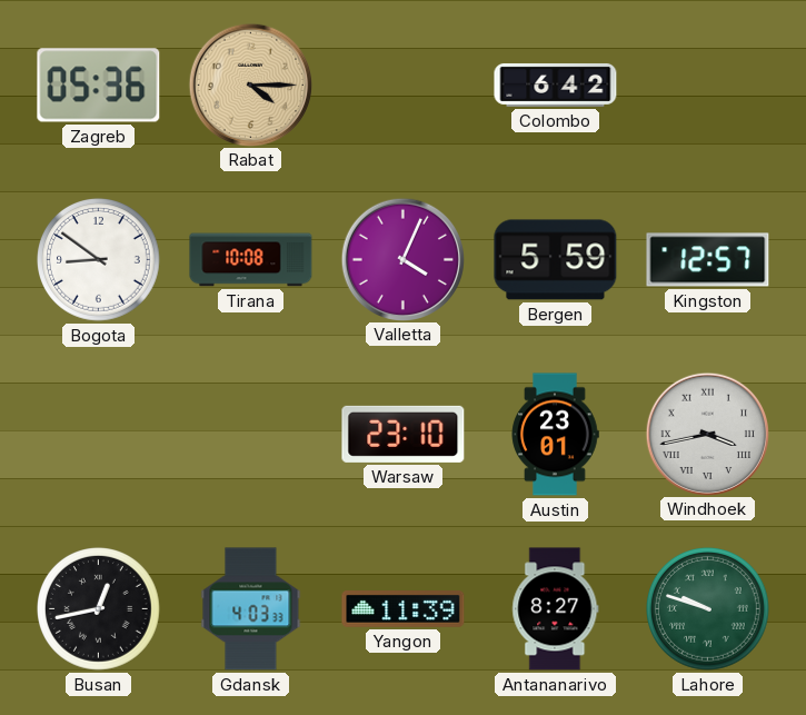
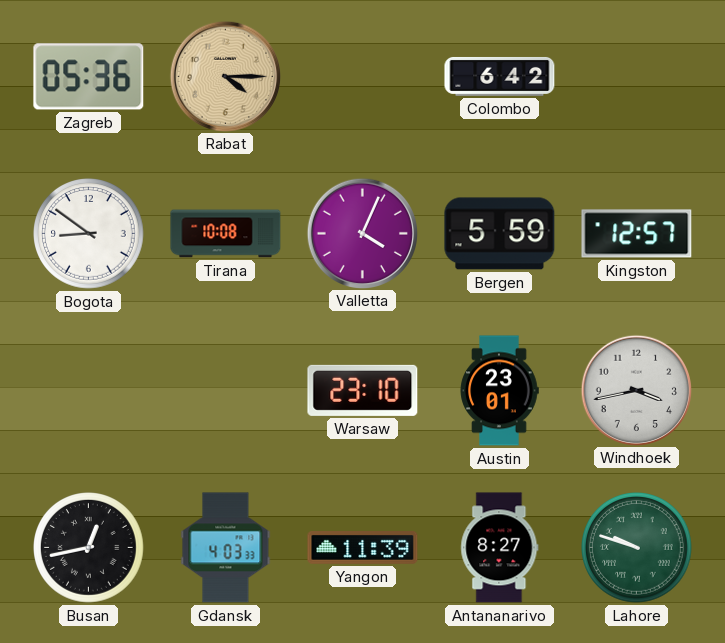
Windhoek numerals: Roman -> Arabic
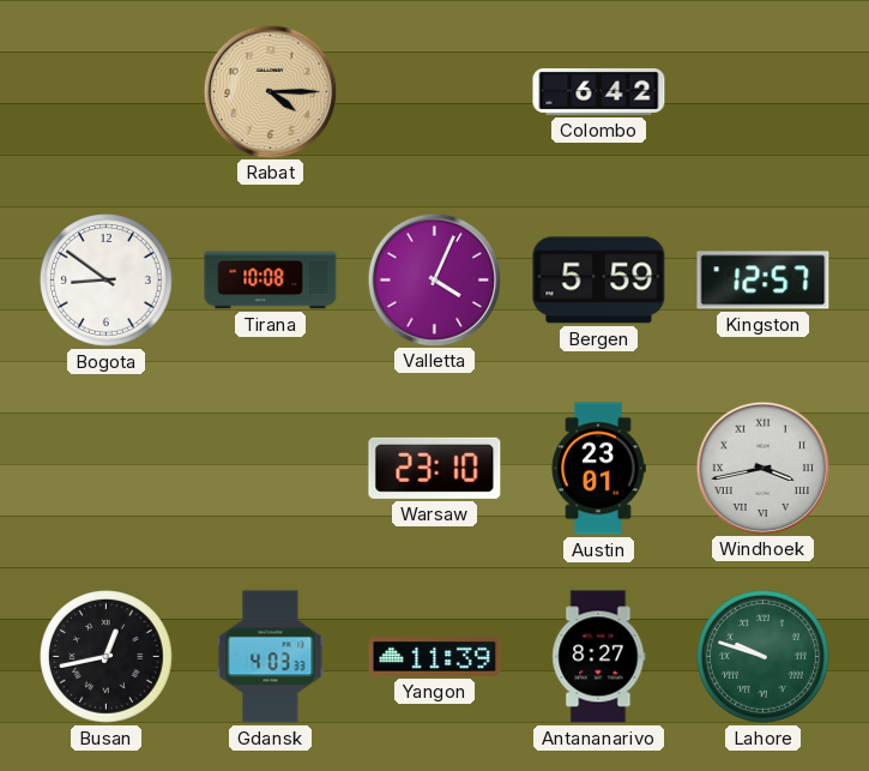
Zagreb: 05:36 -> none
Windhoek numerals: Arabic -> Roman
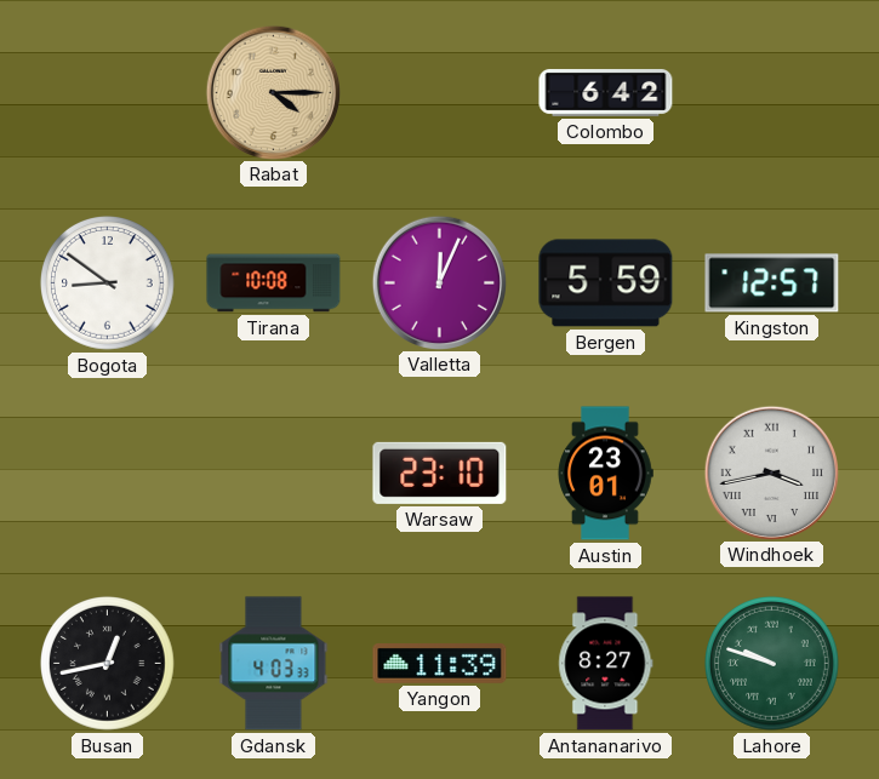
Valletta: 4:04 -> 12:04
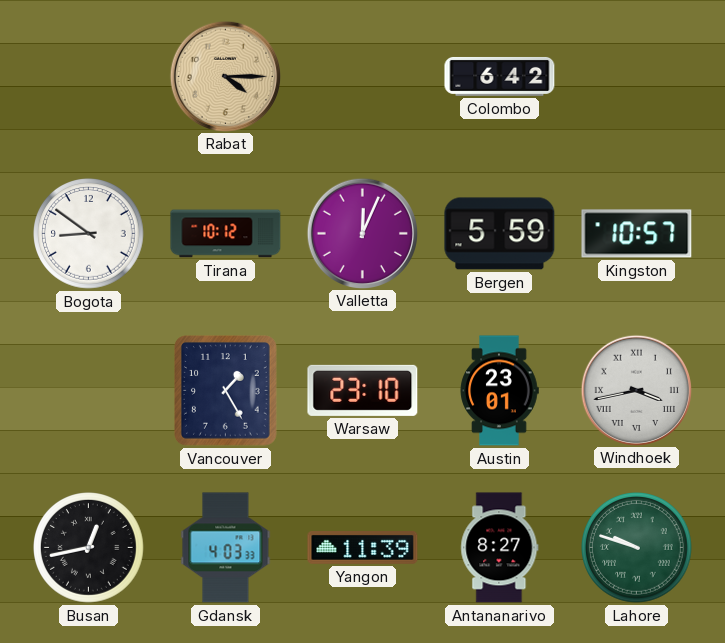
Tirana: 10:08 -> 10:12
Kingston: 12:57 -> 10:57
Vancouver: none -> 1:25
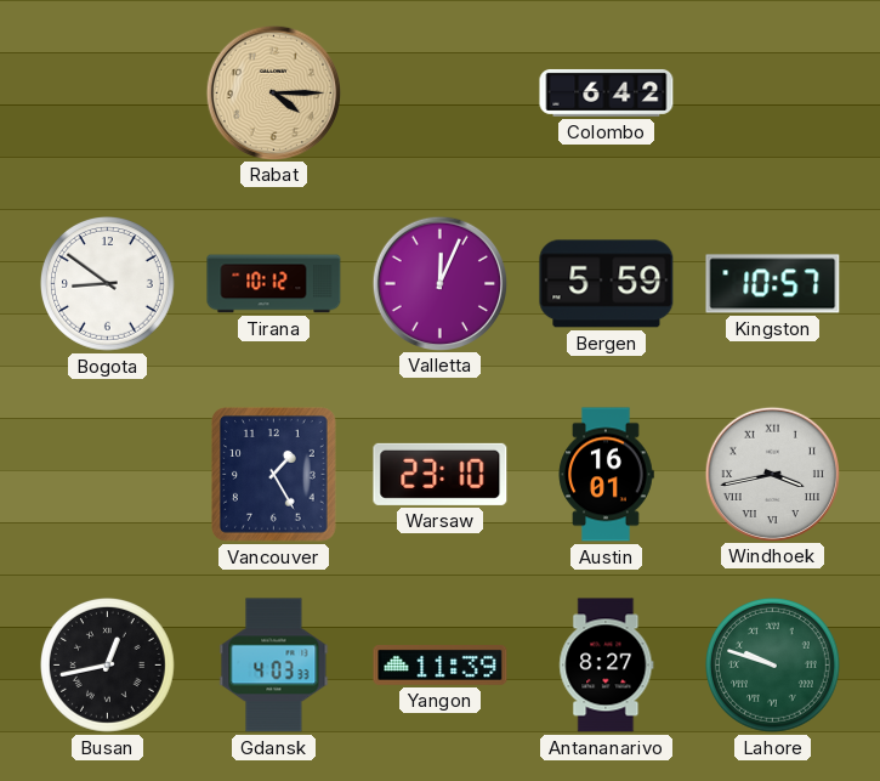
Austin: 23:01 -> 16:01
